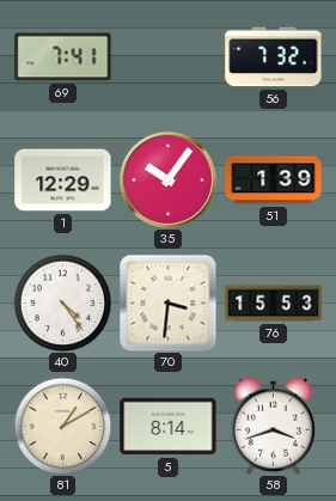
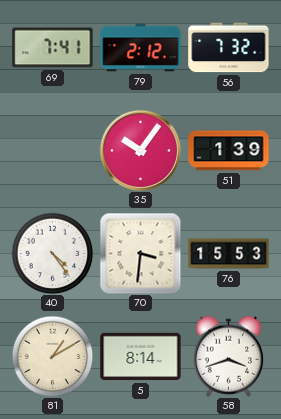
79: none -> 2:12
1: 12:29 -> none
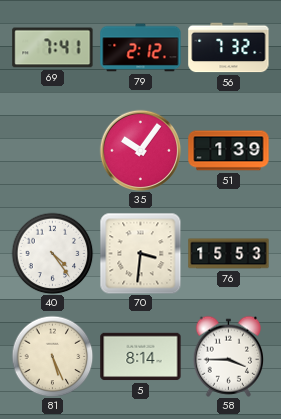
81: 1:10 -> 5:26
58: 3:42 -> 3:45
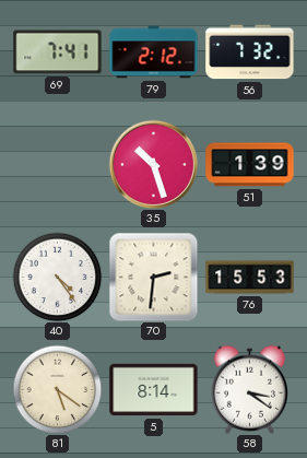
35: 10:06 -> 10:27
70: 3:31 -> 2:31
81: 5:26 -> 5:21
58: 3:45 -> 3:21
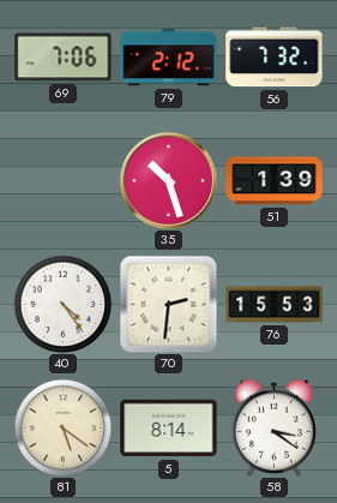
69: 7:41 -> 7:06
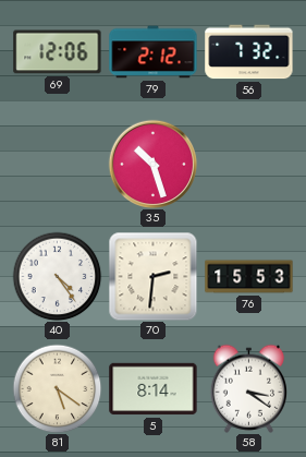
69: 7:06 -> 12:06
51: 1:39 -> none
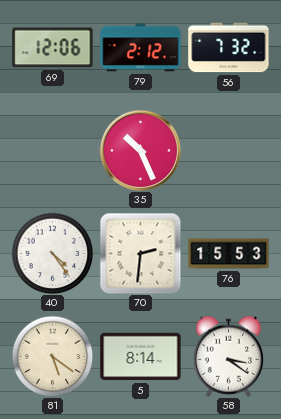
35: 10:27 -> 10:26
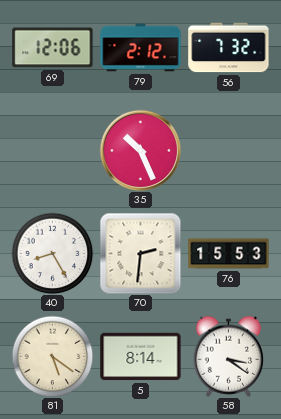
40: 4:24 -> 8:25
